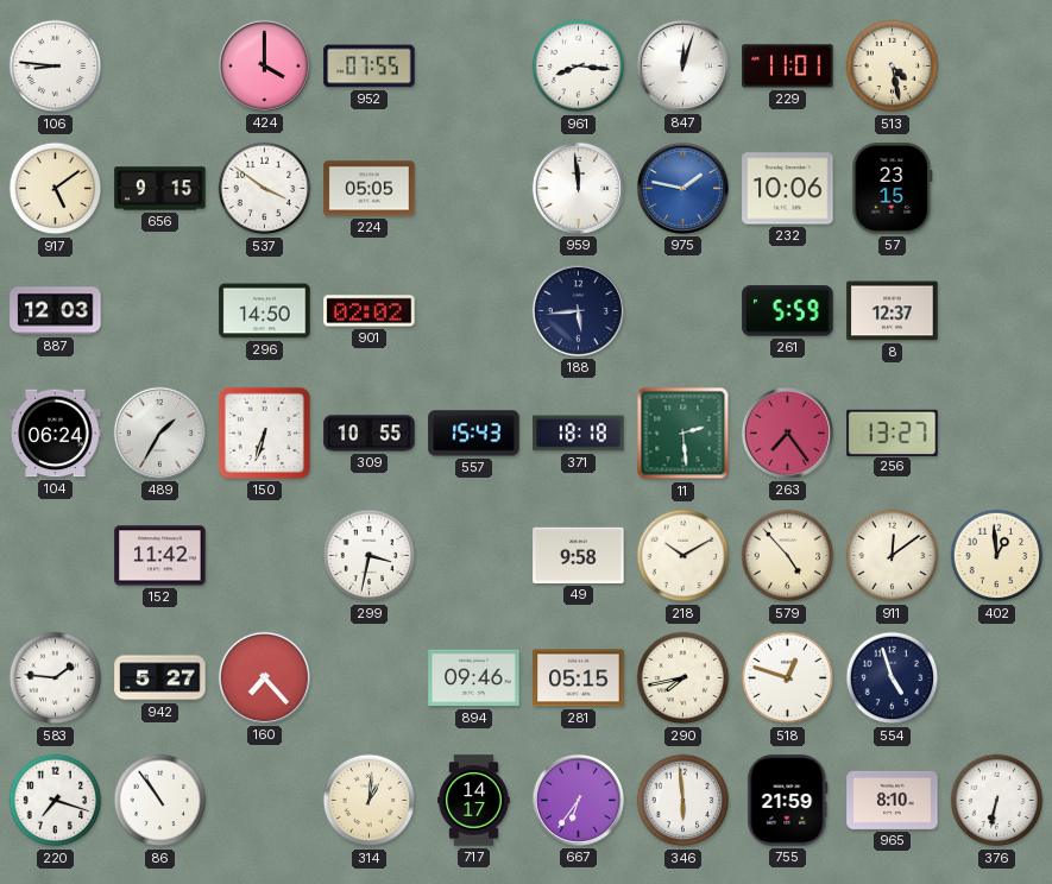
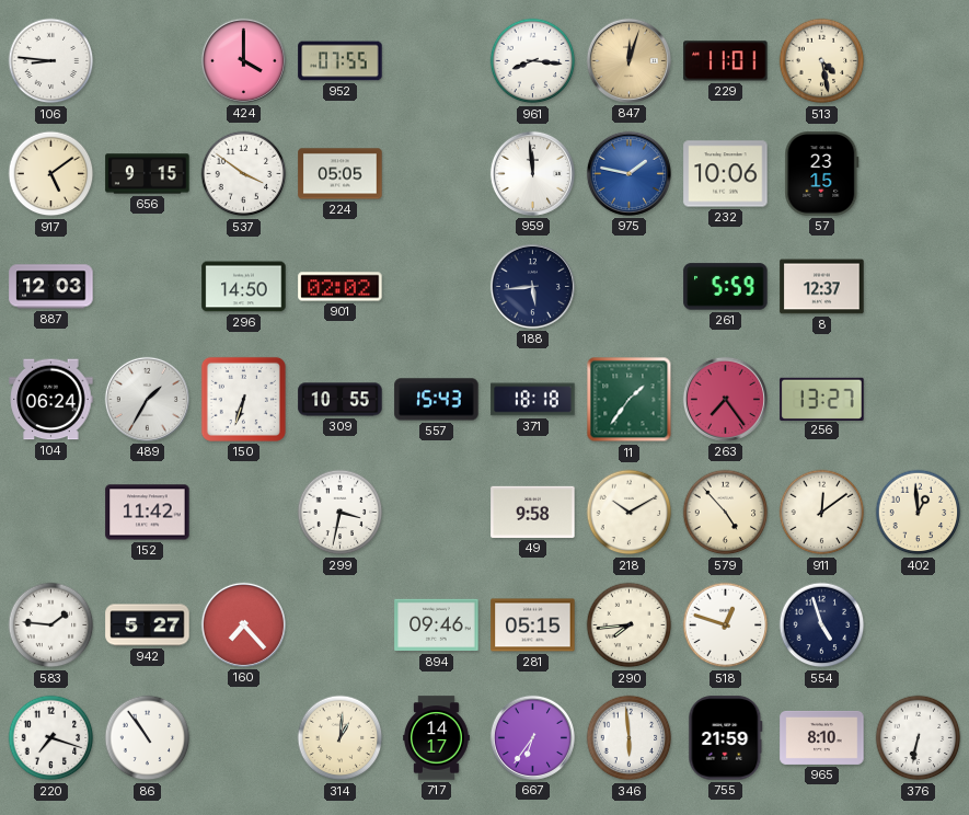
847 dial: white -> champagne
11: 2:29 -> 1:36
290: 7:43 -> 7:44
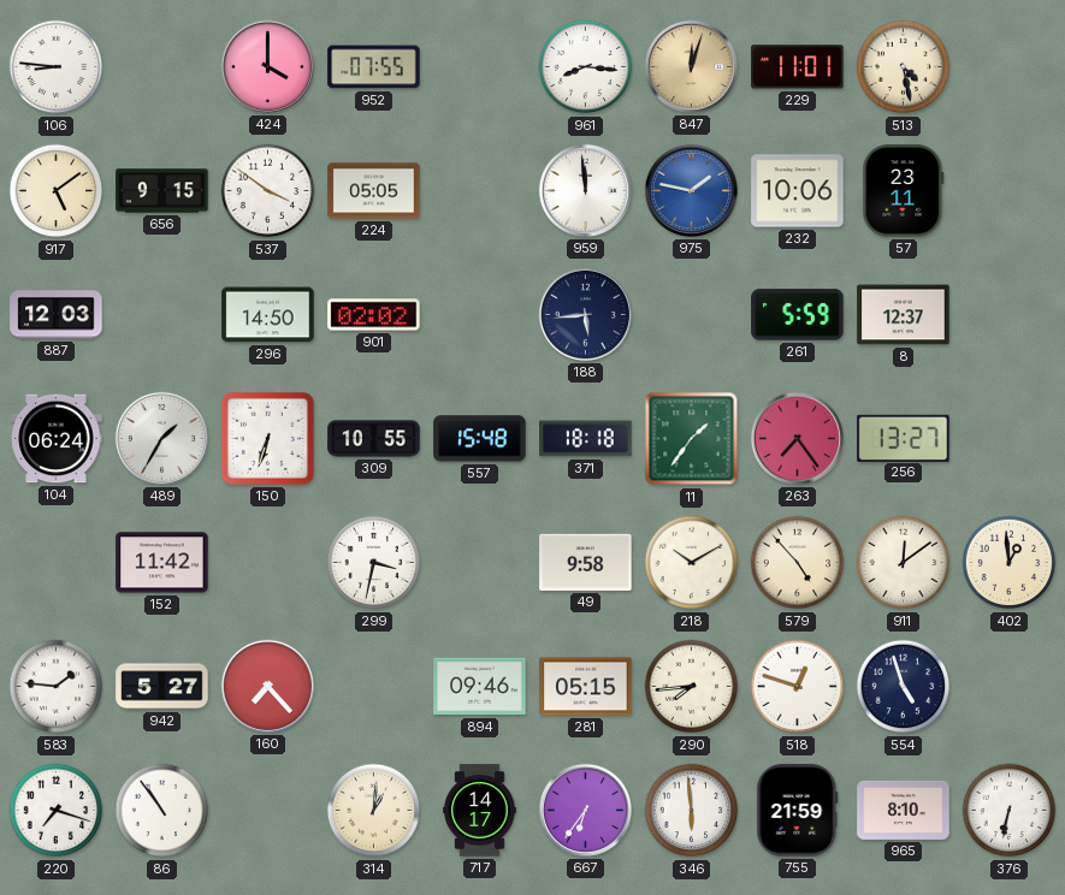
57: 23:15 -> 23:11
557: 15:43 -> 15:48
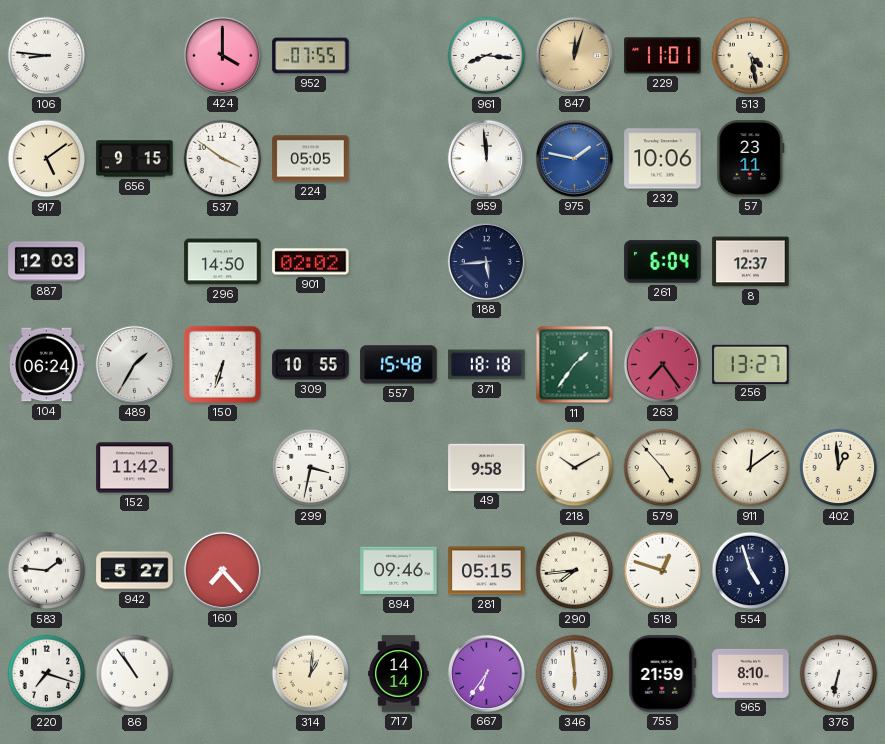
261: 5:59 -> 6:04
717: 14:17 -> 14:14
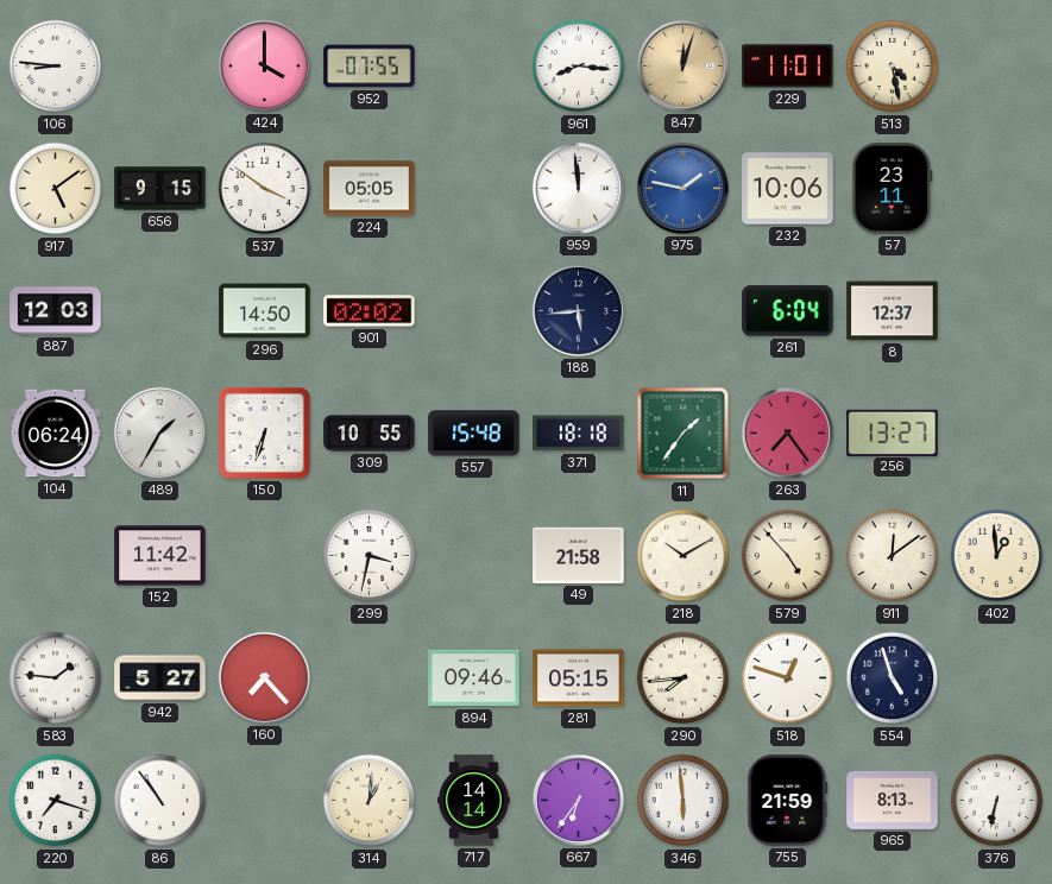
49: 9:58 -> 21:58
965: 8:10 -> 8:13
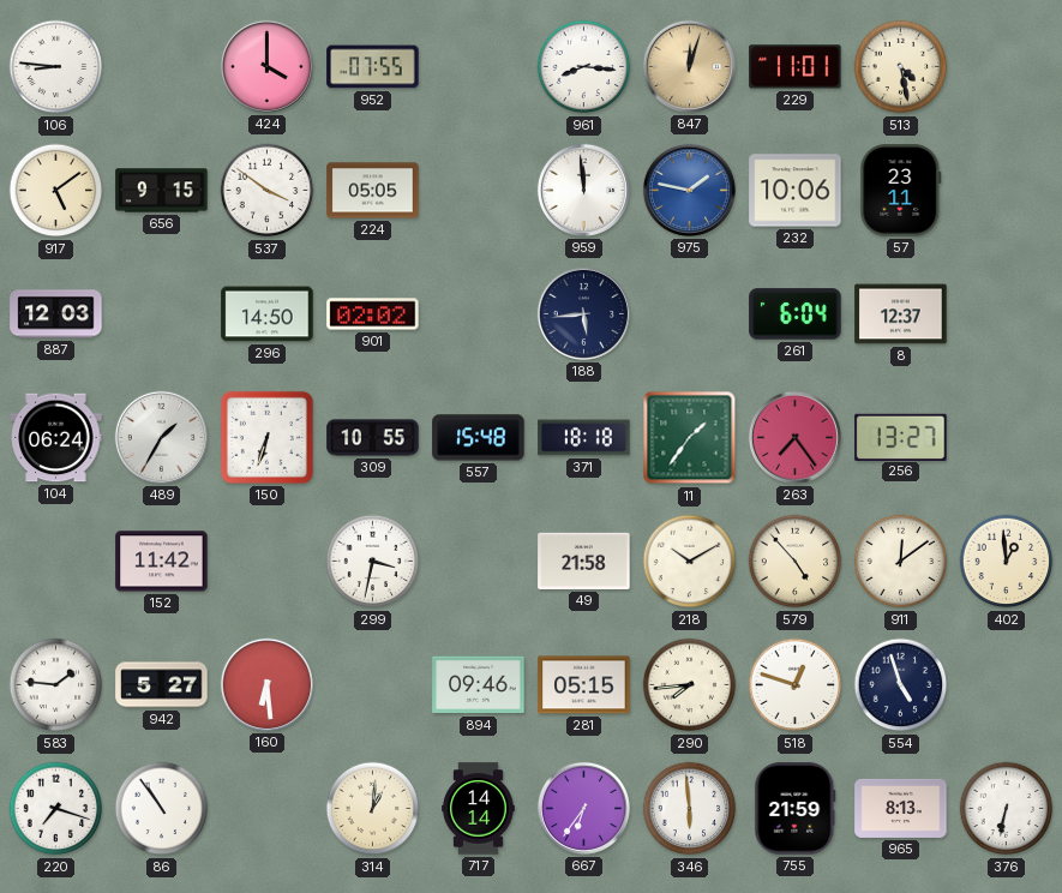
160: 7:23 -> 6:29
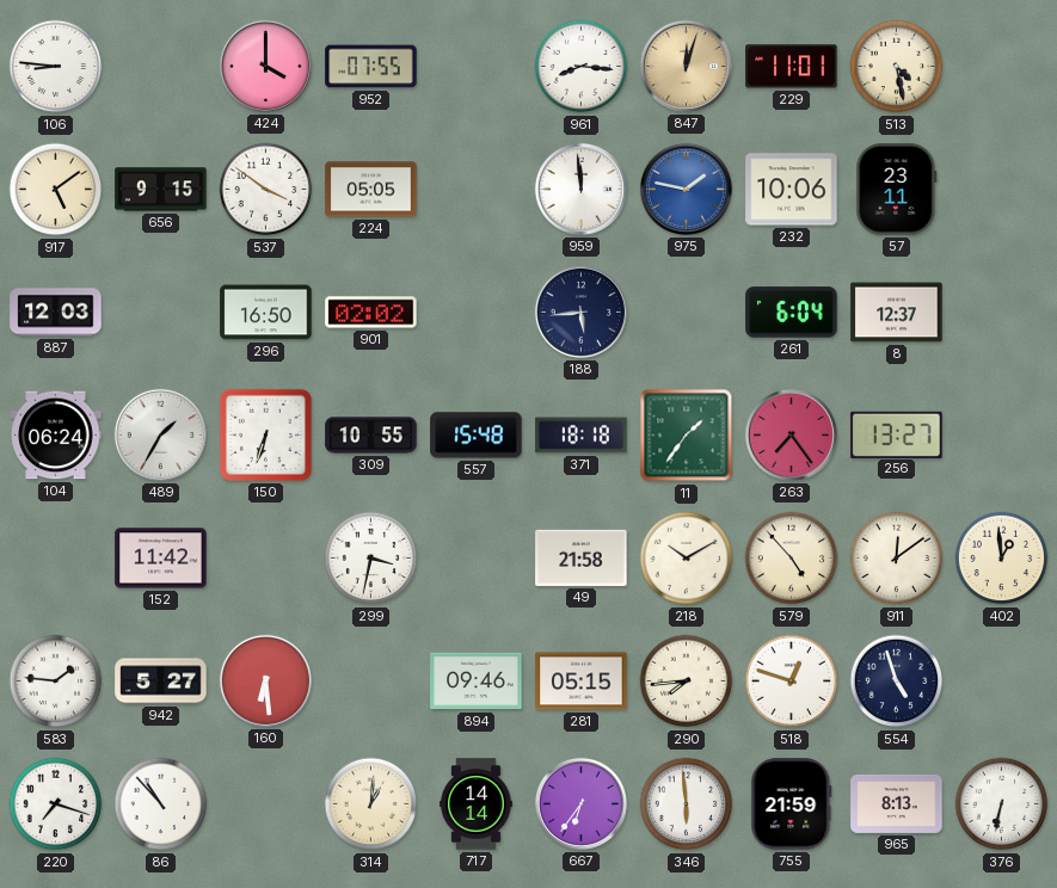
296: 14:50 -> 16:50
86: 10:54 -> 10:53
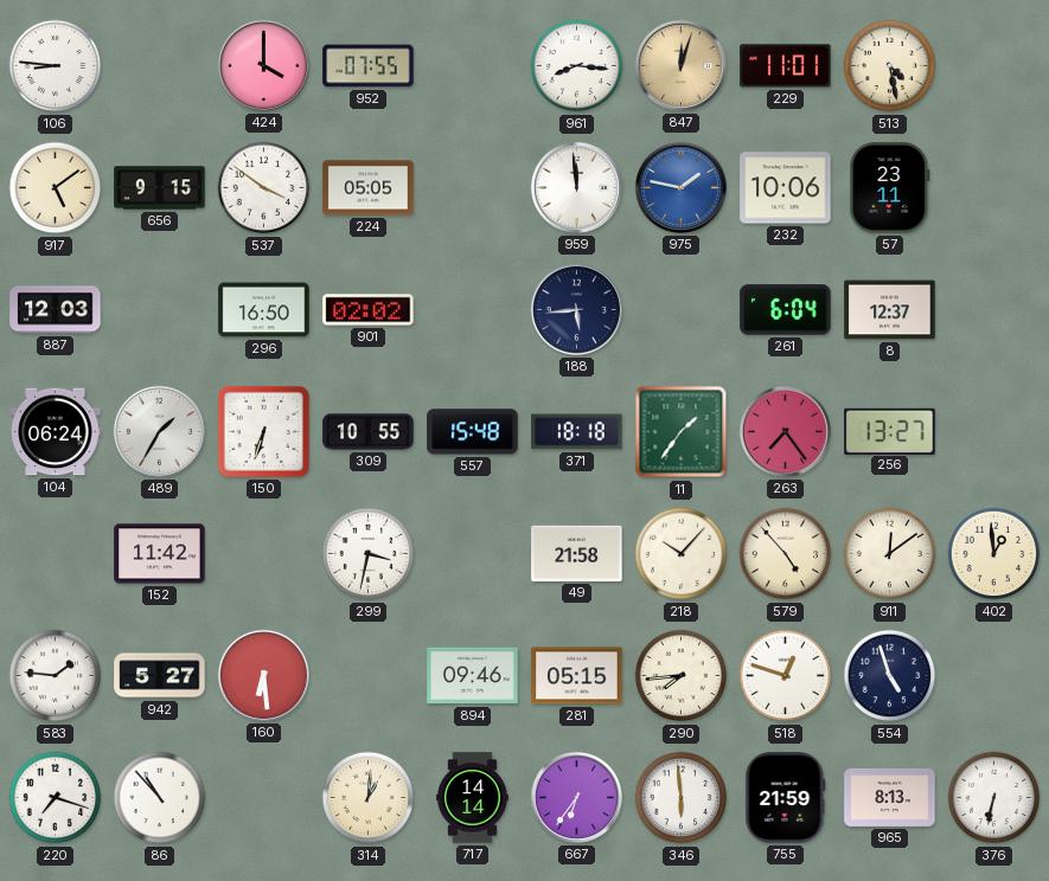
218: 10:10 -> 10:07
